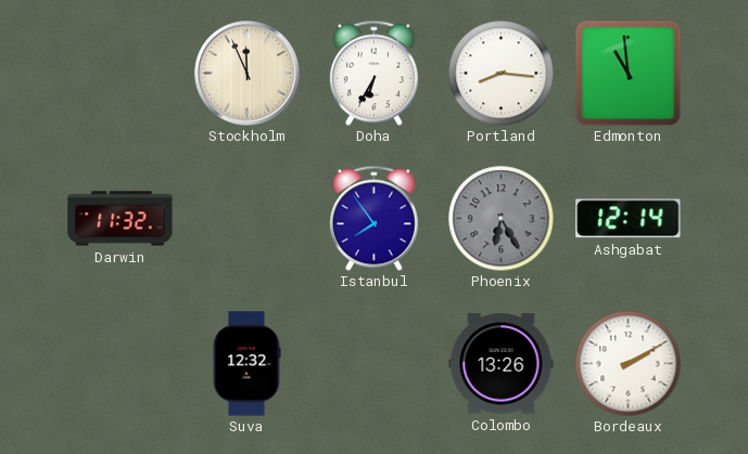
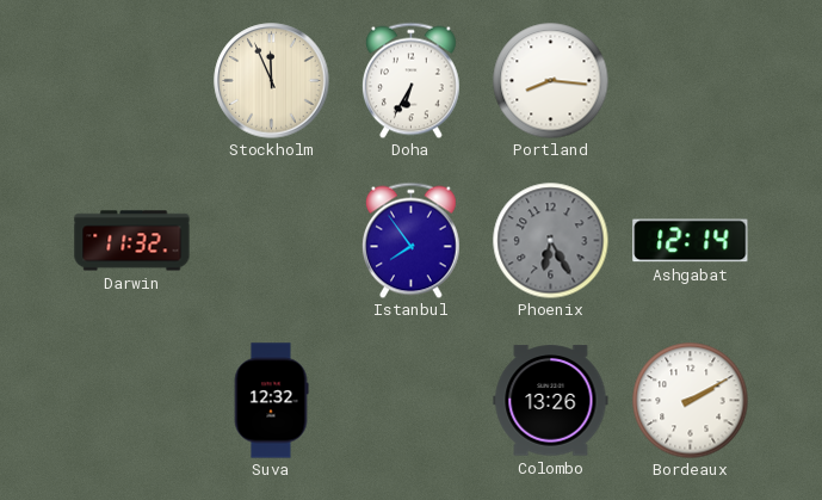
Edmonton: 10:59 -> none
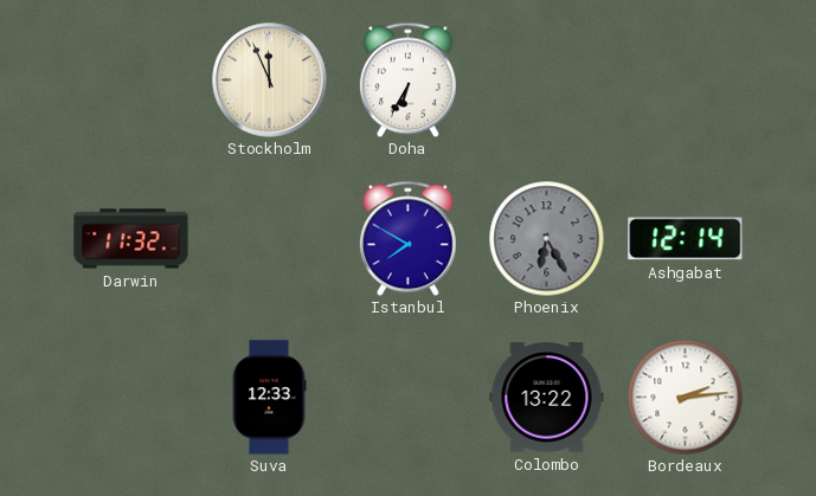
Portland: 8:16 -> none
Istanbul: 7:54 -> 7:50
Suva: 12:32 -> 12:33
Colombo: 13:26 -> 13:22
Bordeaux: 2:10 -> 2:14
